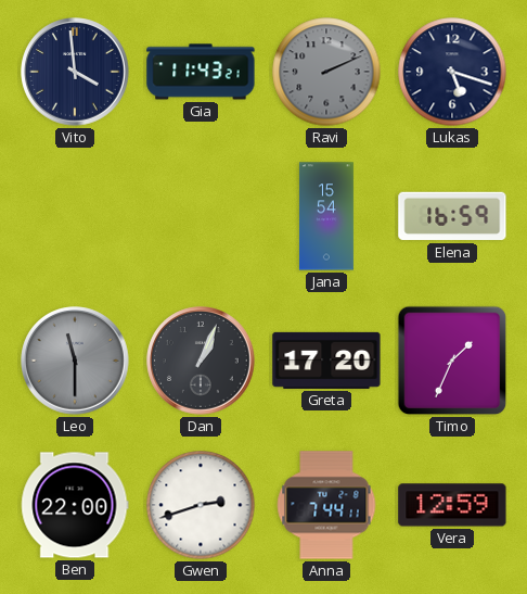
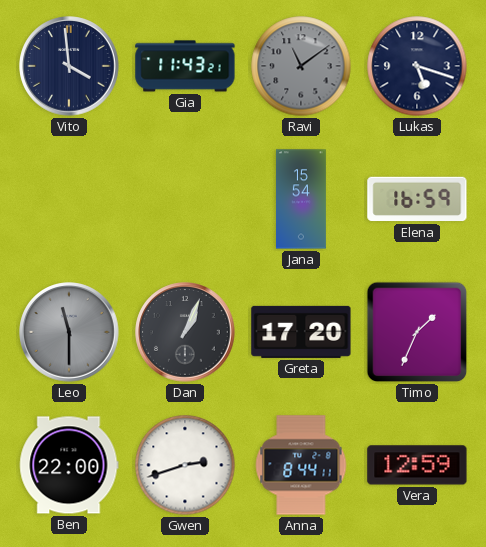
Ravi: 2:11 -> 11:09
Anna: 7:44 -> 8:44
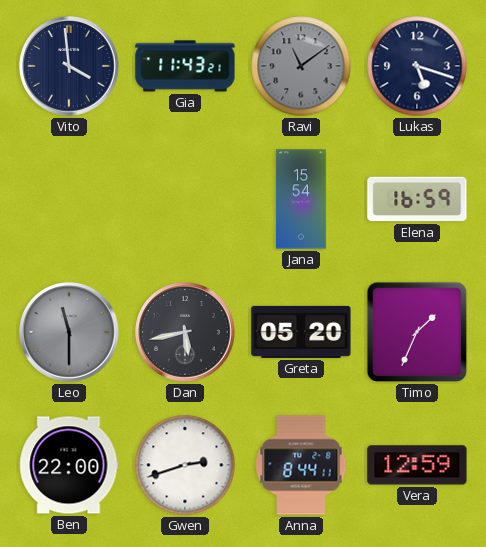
Dan: 1:04 -> 5:43
Greta: 17:20 -> 05:20
